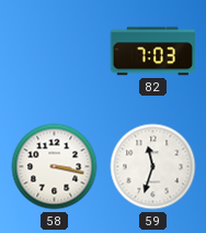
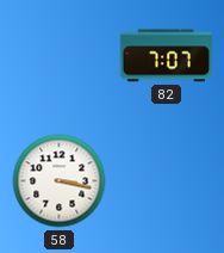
82: 7:03 -> 7:07
59: 11:33 -> none
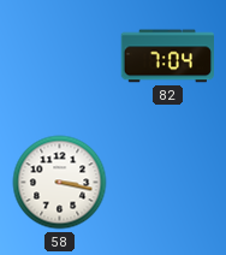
82: 7:07 -> 7:04
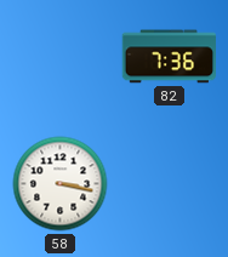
82: 7:04 -> 7:36
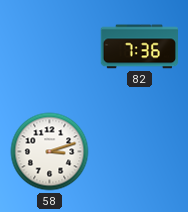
58: 3:17 -> 3:12
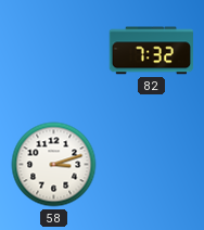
82: 7:36 -> 7:32
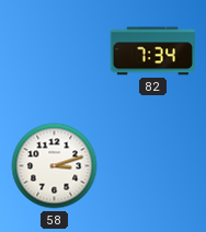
82: 7:32 -> 7:34
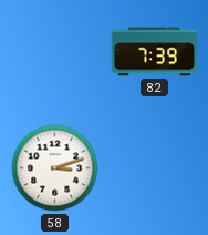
82: 7:34 -> 7:39
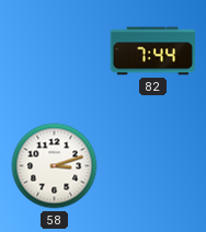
82: 7:39 -> 7:44
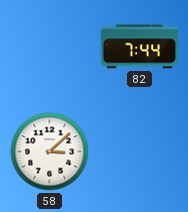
58: 3:12 -> 3:08
